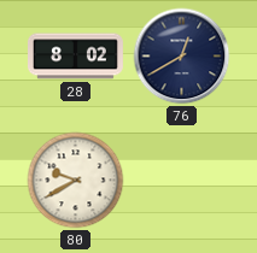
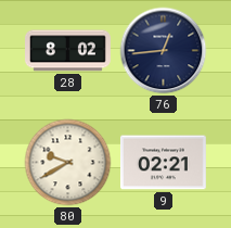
76: 12:40 -> 12:44
9: none -> 02:21
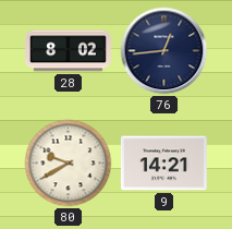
9: 02:21 -> 14:21
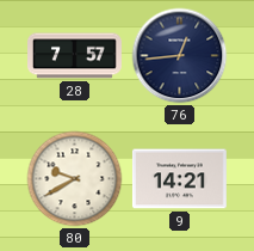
28: 8:02 -> 7:57
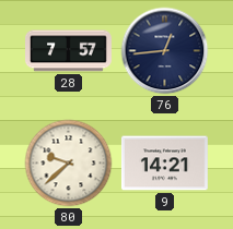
80: 9:40 -> 9:38
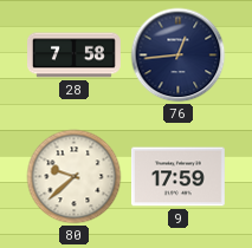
28: 7:57 -> 7:58
9: 14:21 -> 17:59
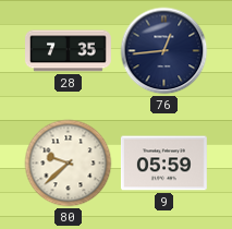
28: 7:58 -> 7:35
9: 17:59 -> 05:59
